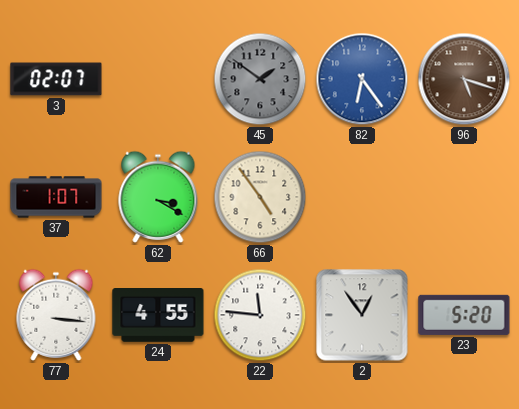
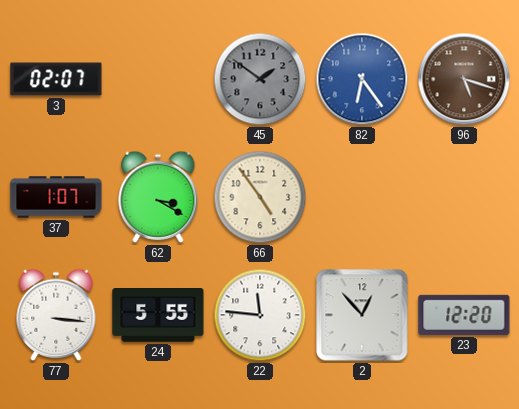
24: 4:55 -> 5:55
2: 12:54 -> 12:53
23: 5:20 -> 12:20
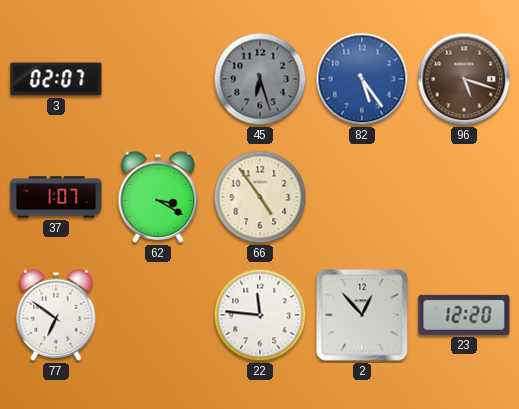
45: 1:51 -> 6:27
82: 6:24 -> 5:24
77: 3:16 -> 6:51
24: 5:55 -> none
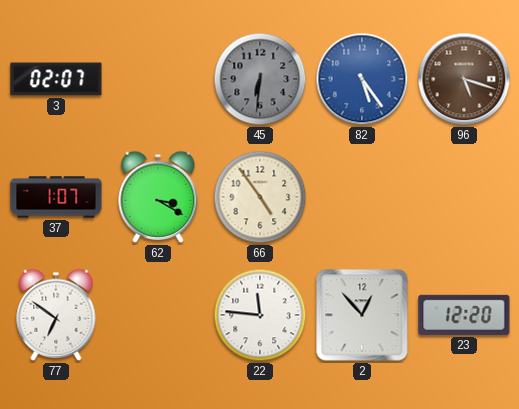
45: 6:27 -> 6:31
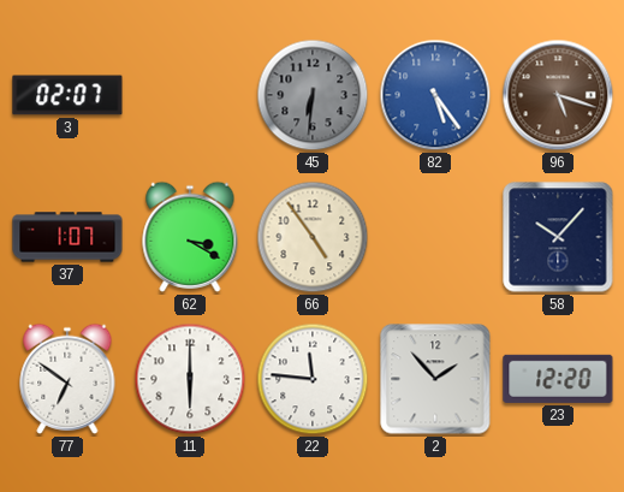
58: none -> 10:07
11: none -> 6:00
2: 12:53 -> 1:53
